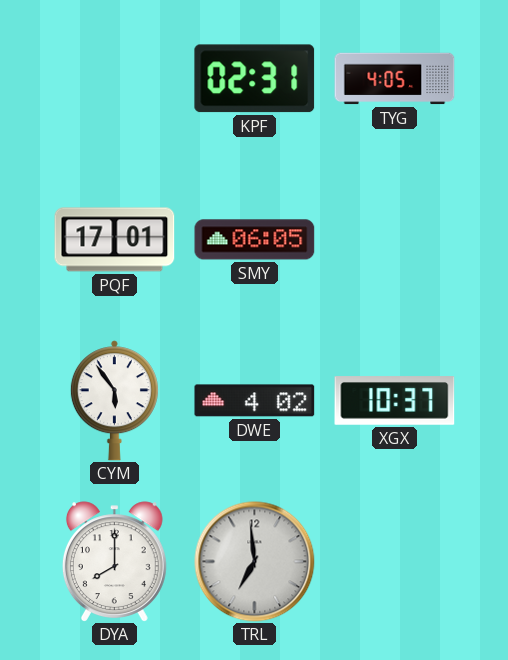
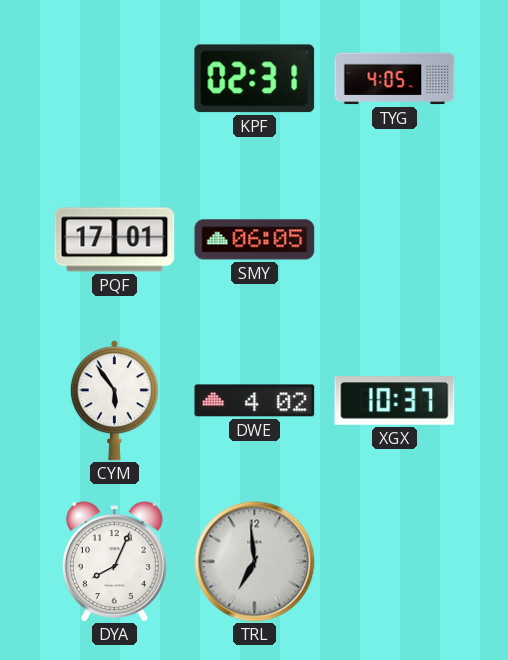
DYA: 8:00 -> 8:04
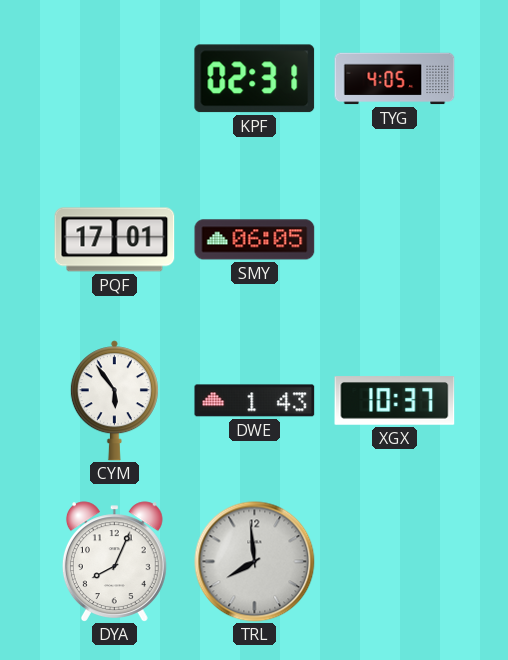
DWE: 4:02 -> 1:43
TRL: 6:59 -> 7:59
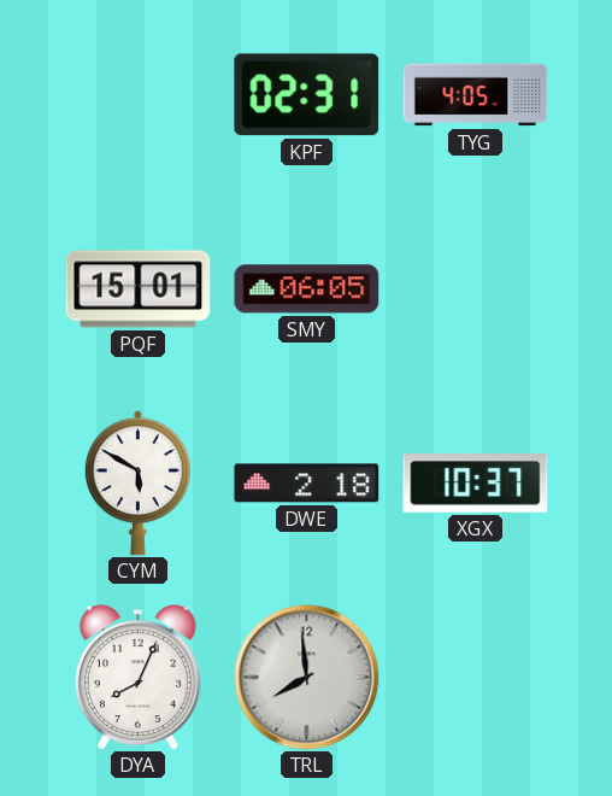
PQF: 17:01 -> 15:01
CYM: 5:54 -> 5:50
DWE: 1:43 -> 2:18
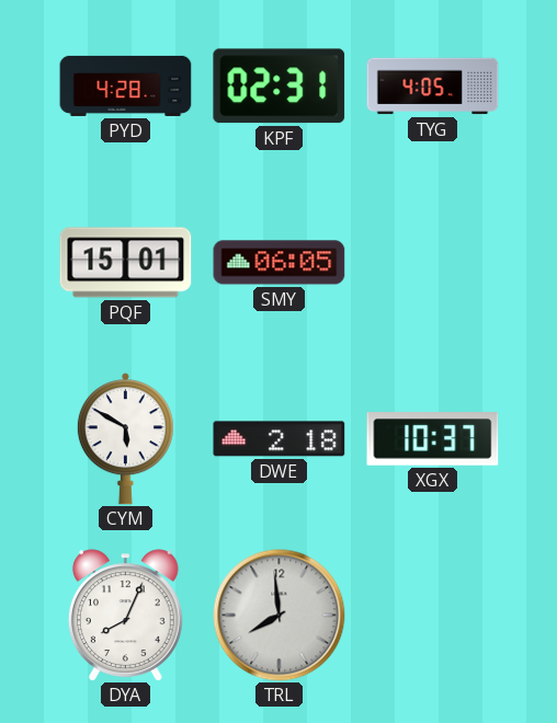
PYD: none -> 4:28
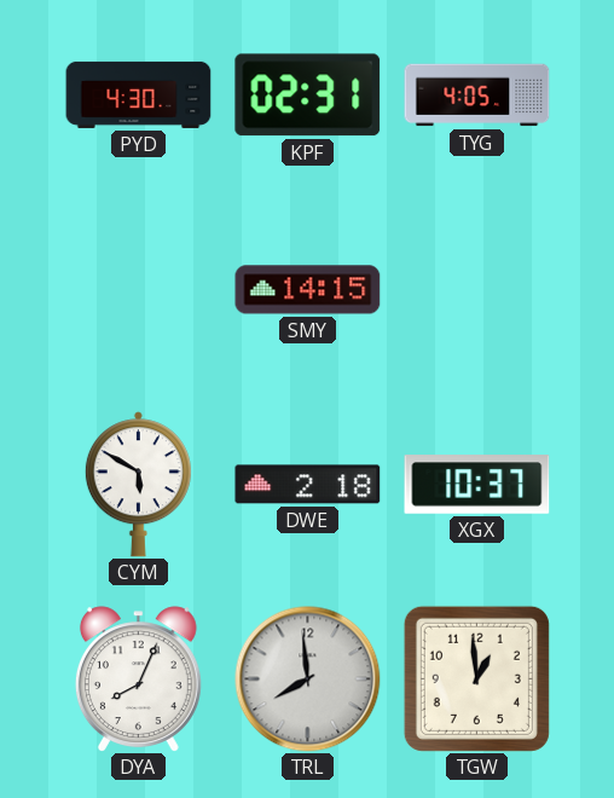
PYD: 4:28 -> 4:30
PQF: 15:01 -> none
SMY: 06:05 -> 14:15
TGW: none -> 12:59
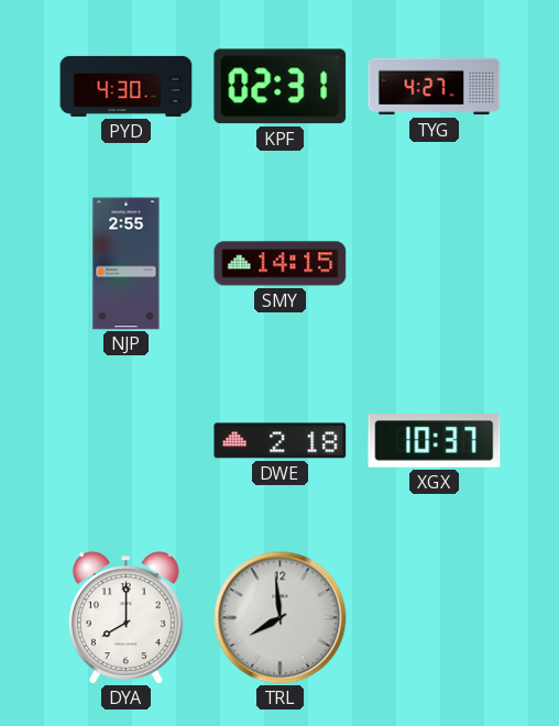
TYG: 4:05 -> 4:27
NJP: none -> 2:55
CYM: 5:50 -> none
DYA: 8:04 -> 8:00
TGW: 12:59 -> none
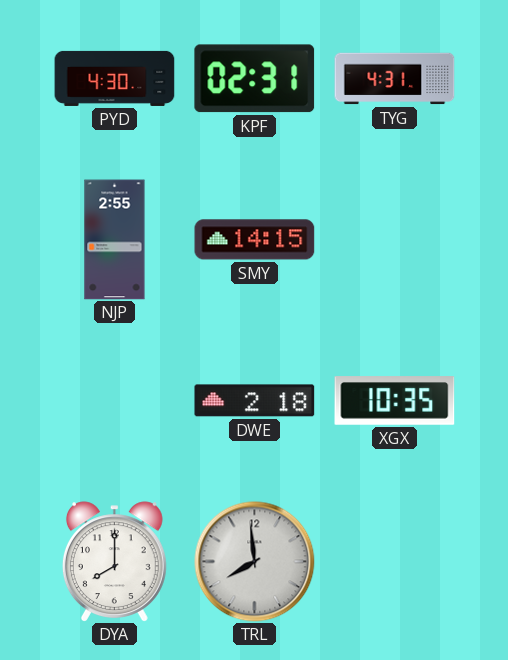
TYG: 4:27 -> 4:31
XGX: 10:37 -> 10:35
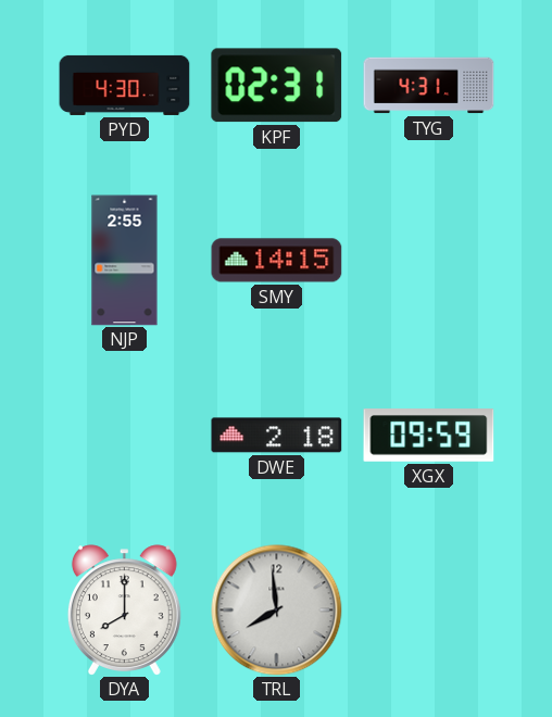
XGX: 10:35 -> 09:59
